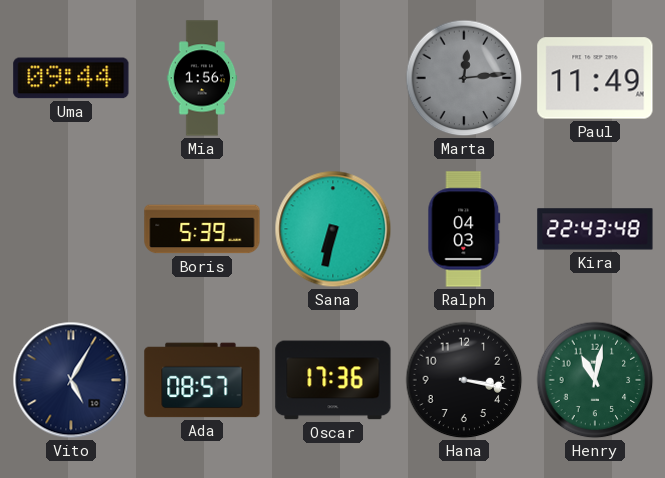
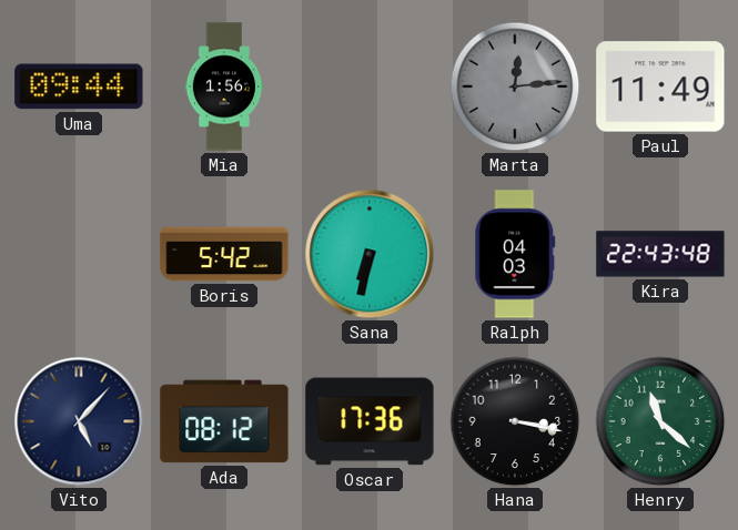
Boris: 5:39 -> 5:42
Vito: 5:05 -> 5:07
Ada: 08:57 -> 08:12
Henry: 11:02 -> 11:22
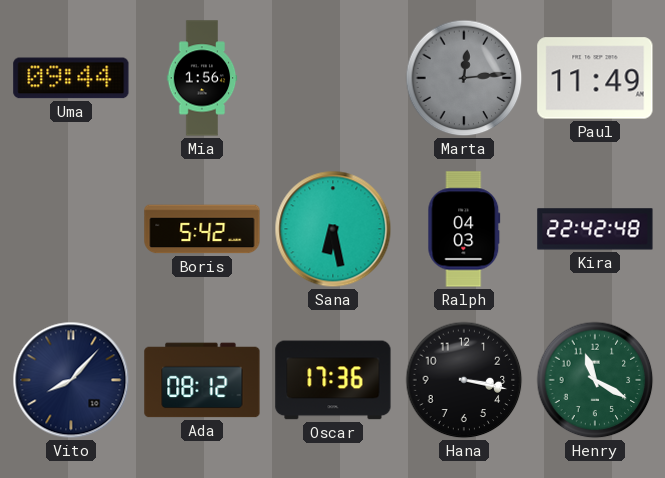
Sana: 6:32 -> 6:28
Kira: 22:43 -> 22:42
Vito: 5:07 -> 8:07
Henry: 11:22 -> 11:20
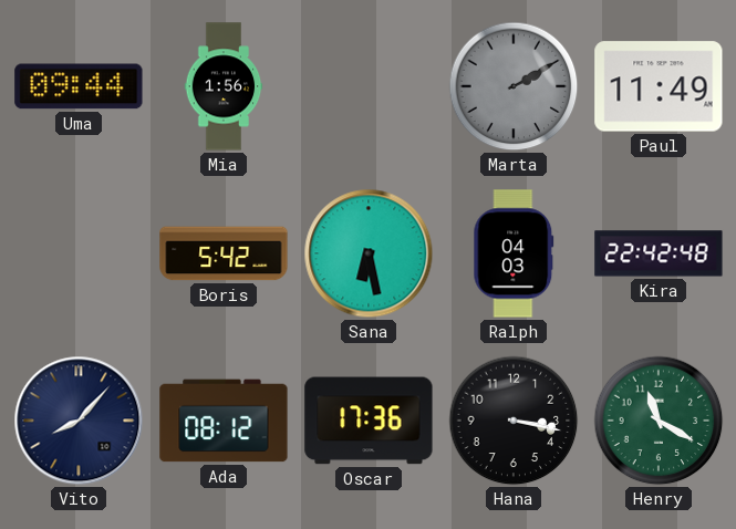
Marta: 12:14 -> 2:10
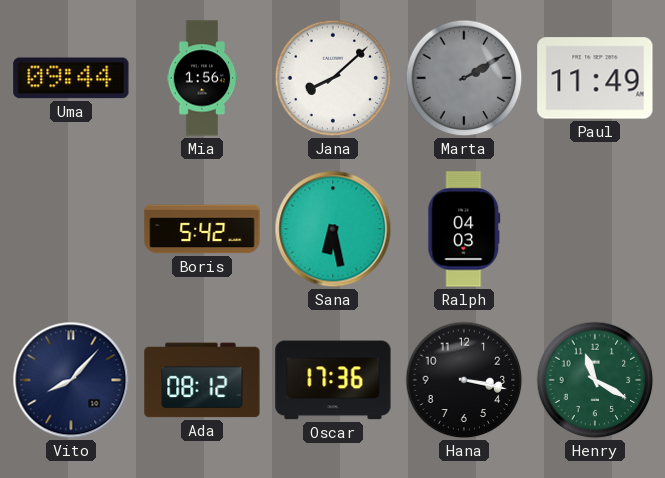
Jana: none -> 8:08
Kira: 22:42 -> none
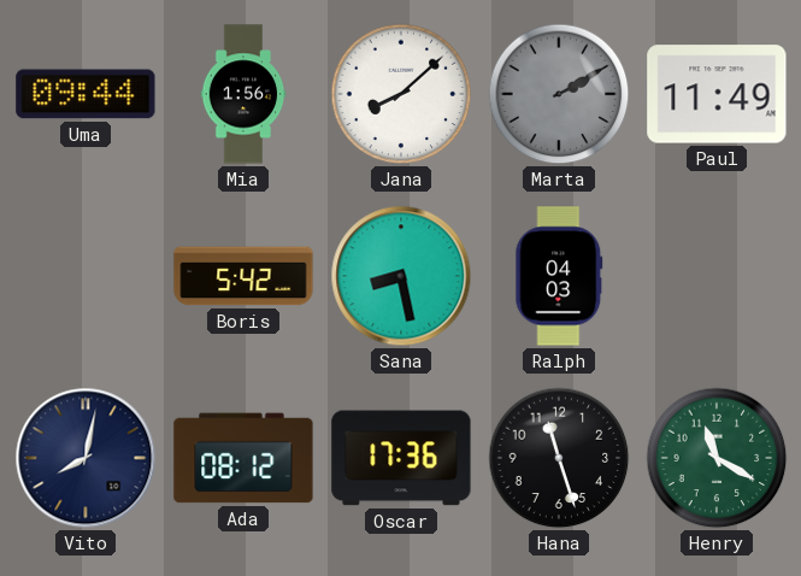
Sana: 6:28 -> 8:28
Vito: 8:07 -> 8:02
Hana: 3:17 -> 11:27
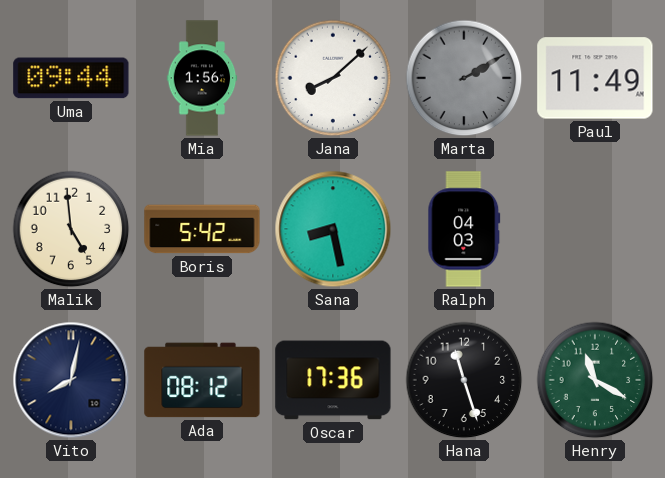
Malik: none -> 4:59
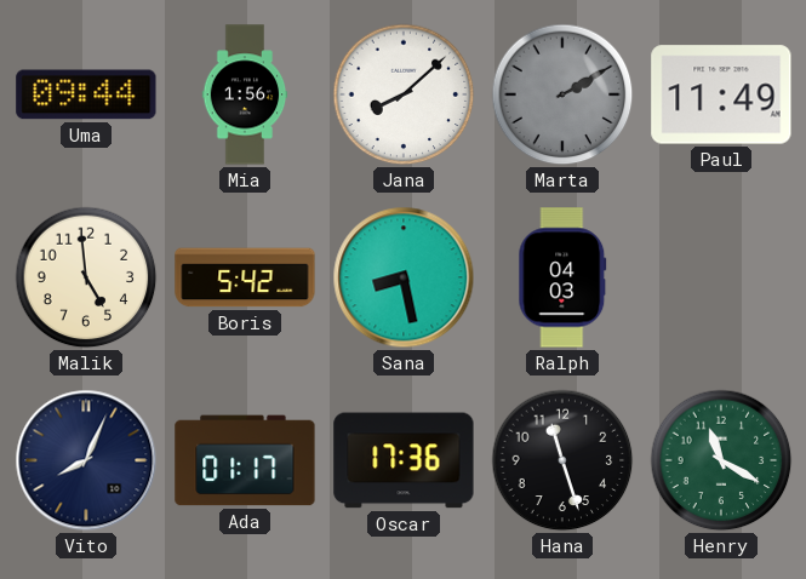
Vito: 8:02 -> 8:04
Ada: 08:12 -> 01:17
